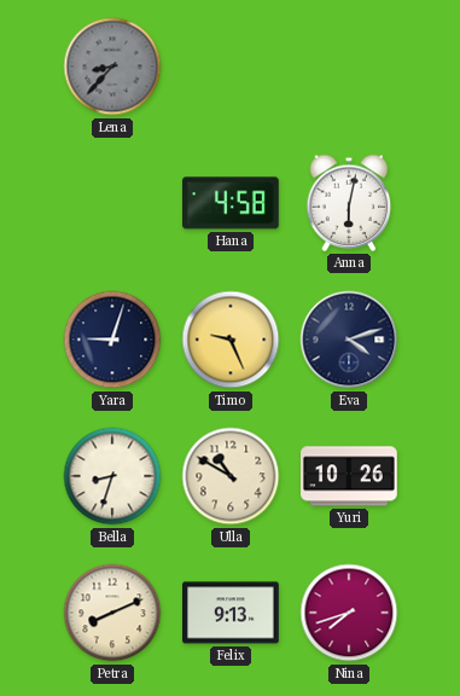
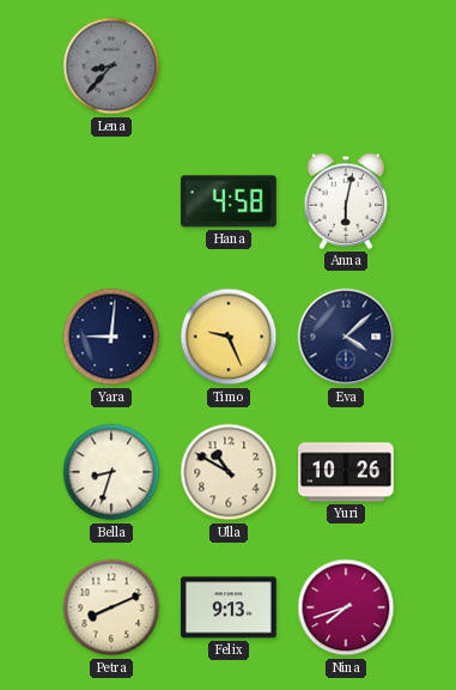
Yara: 9:03 -> 9:01
Eva: 4:12 -> 4:08
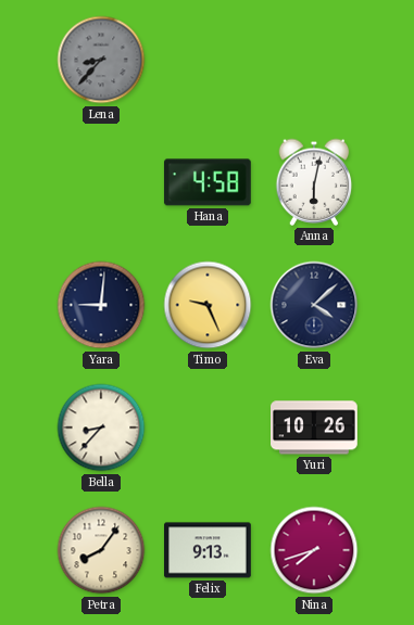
Bella: 8:33 -> 8:37
Ulla: 10:50 -> none
Petra: 8:11 -> 8:06
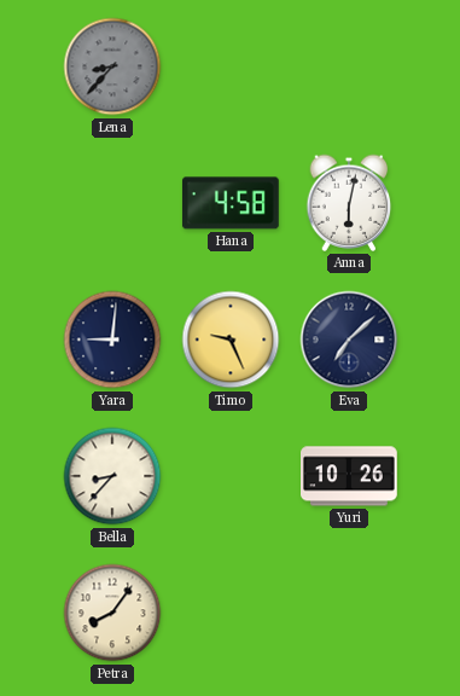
Eva: 4:08 -> 7:08
Felix: 9:13 -> none
Nina: 7:42 -> none
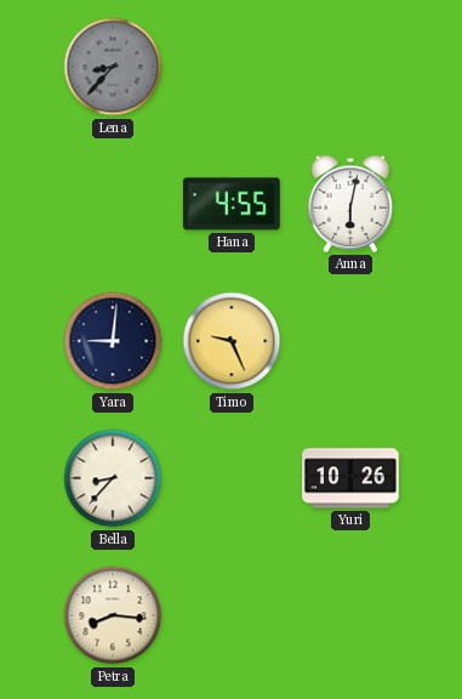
Hana: 4:58 -> 4:55
Eva: 7:08 -> none
Petra: 8:06 -> 8:16
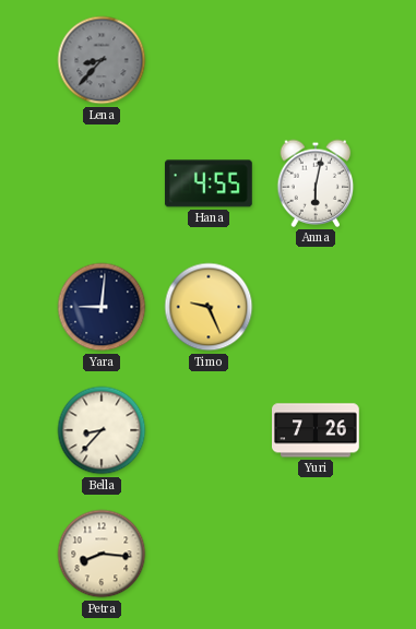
Yuri: 10:26 -> 7:26
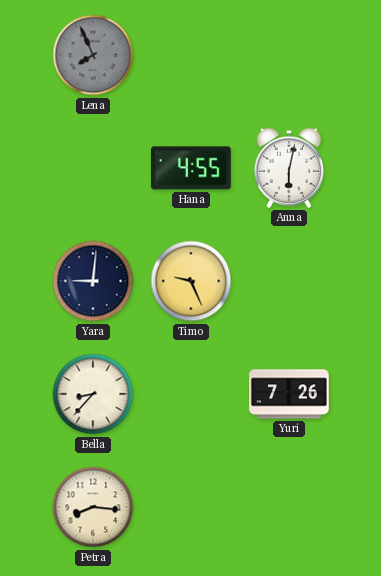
Lena: 8:37 -> 7:56
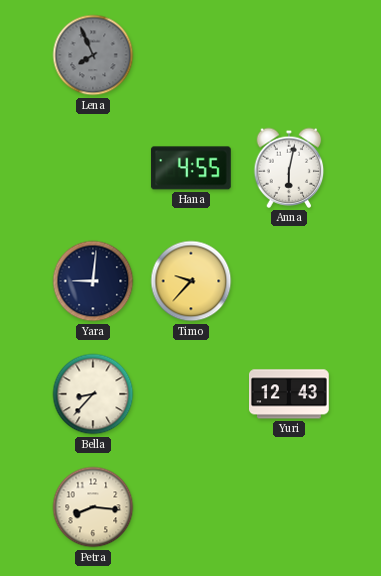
Timo: 9:26 -> 9:37
Yuri: 7:26 -> 12:43
